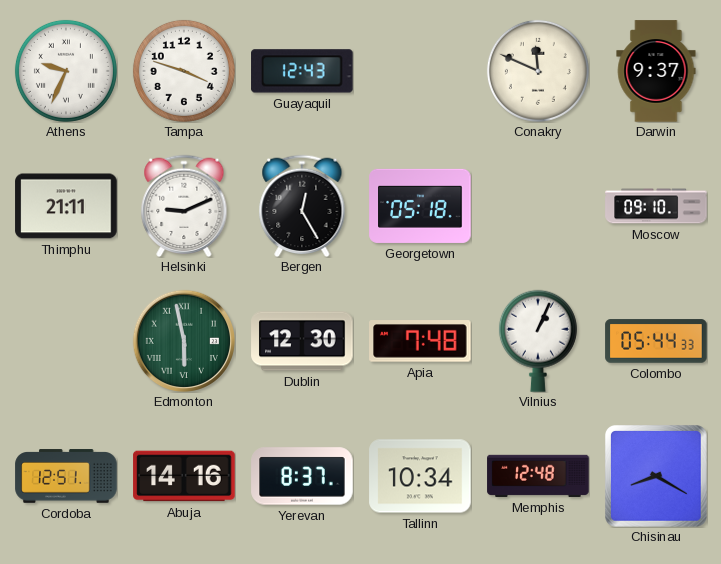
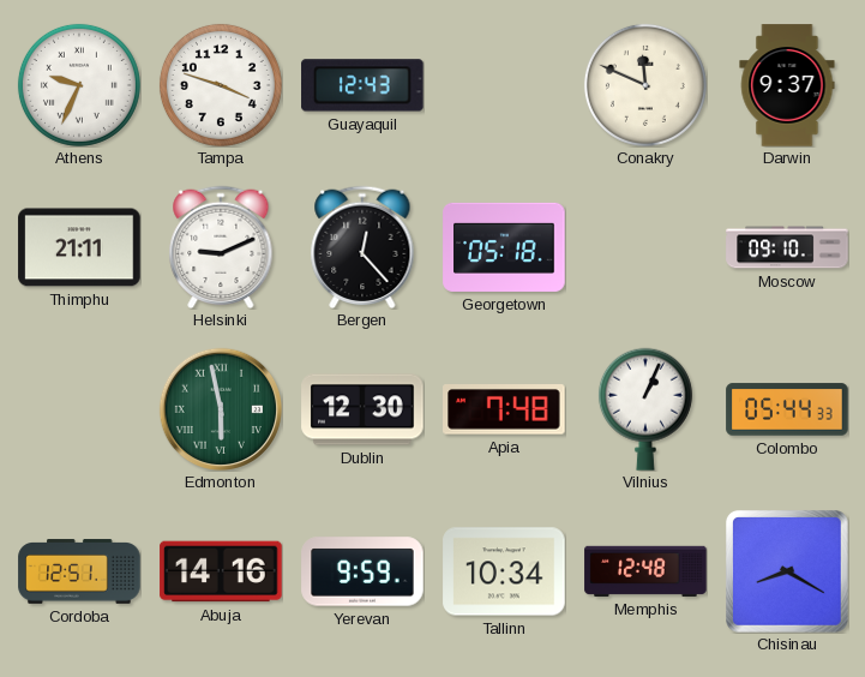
Bergen: 12:25 -> 12:23
Yerevan: 8:37 -> 9:59
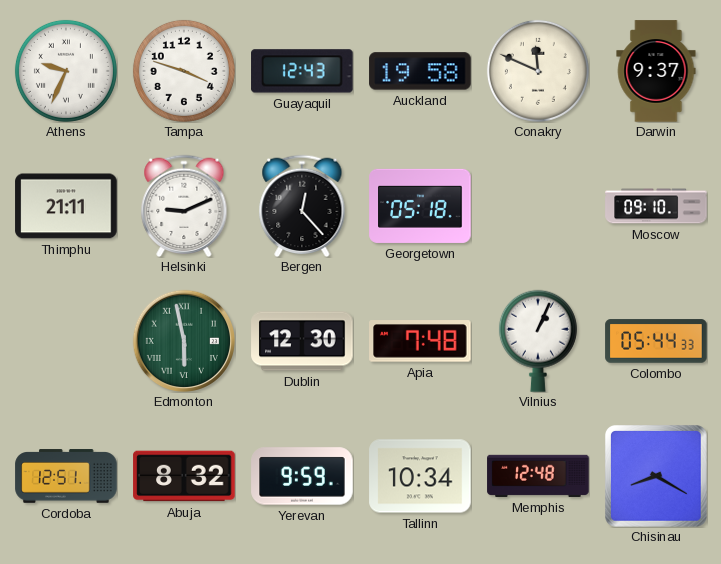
Auckland: none -> 19:58
Abuja: 14:16 -> 8:32
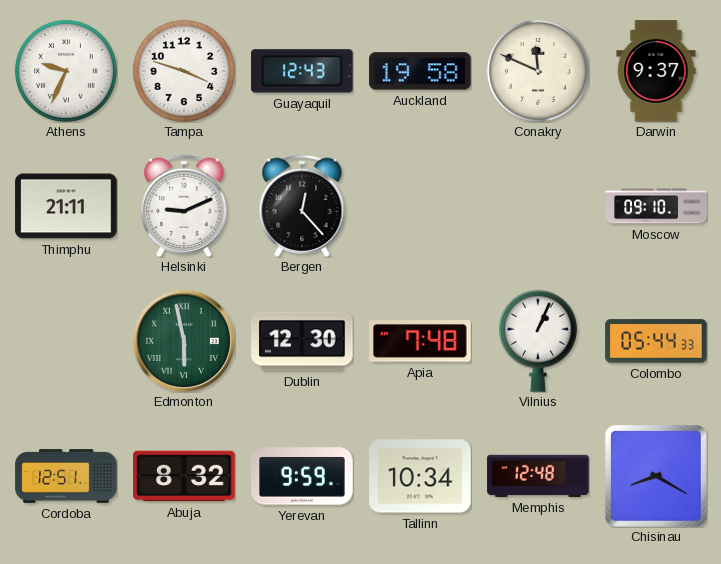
Georgetown: 05:18 -> none
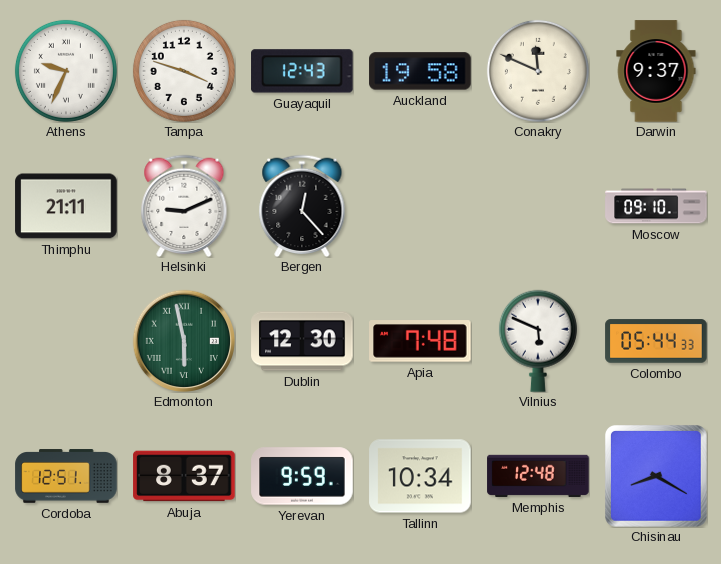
Vilnius: 1:04 -> 5:49
Abuja: 8:32 -> 8:37
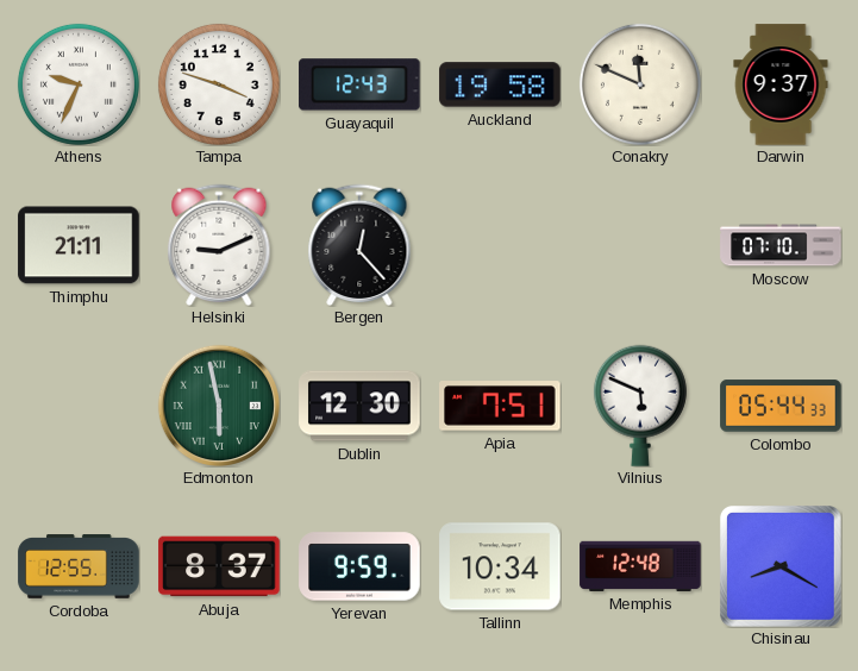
Moscow: 09:10 -> 07:10
Apia: 7:48 -> 7:51
Cordoba: 12:51 -> 12:55
